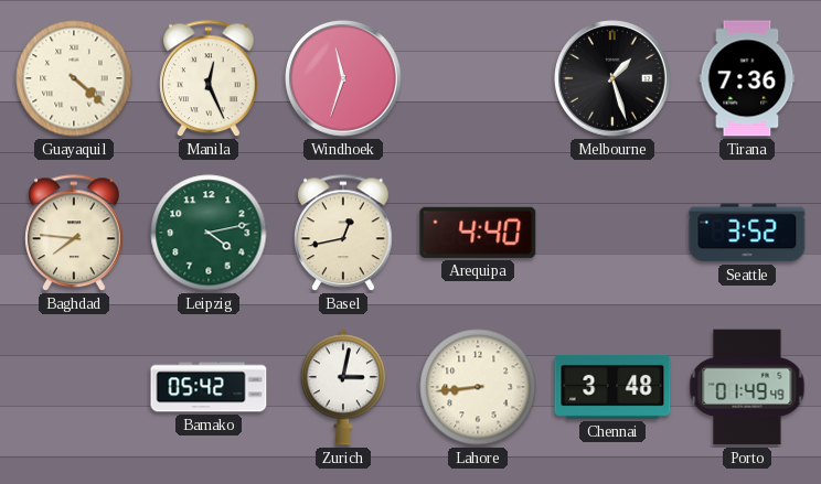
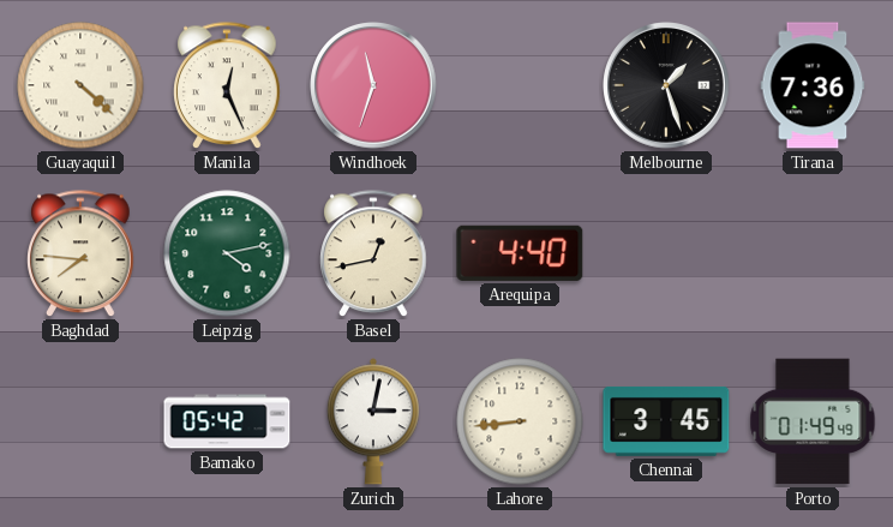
Seattle: 3:52 -> none
Chennai: 3:48 -> 3:45
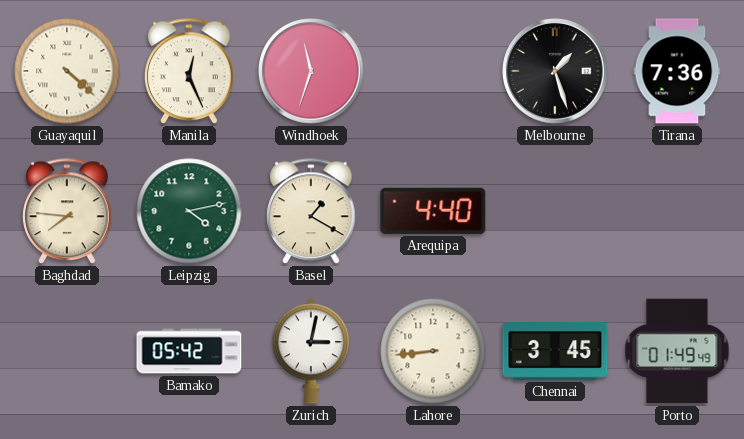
Basel: 12:43 -> 1:20
